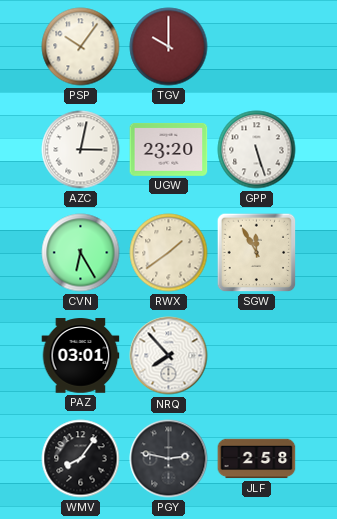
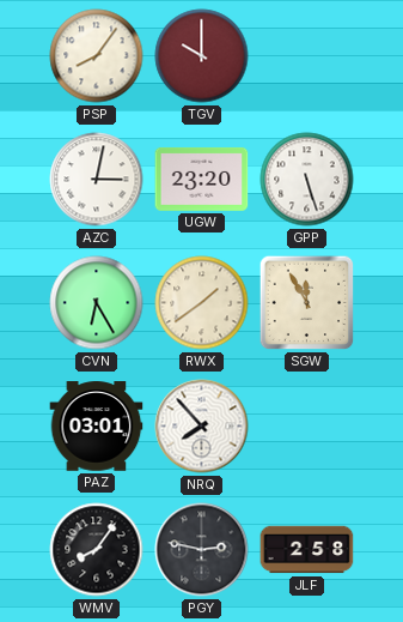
PSP: 10:06 -> 8:06
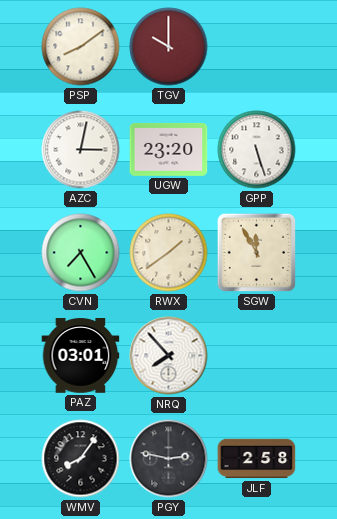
PSP: 8:06 -> 8:09
CVN: 6:25 -> 7:25
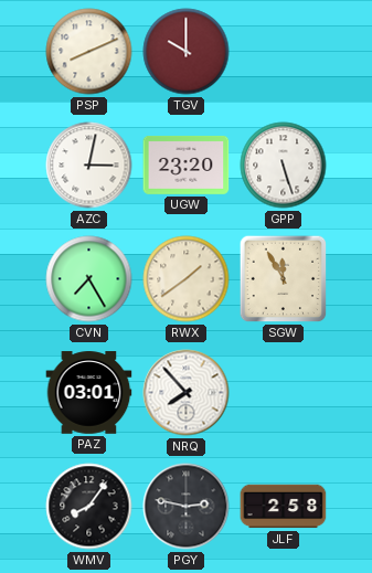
PSP: 8:09 -> 8:11
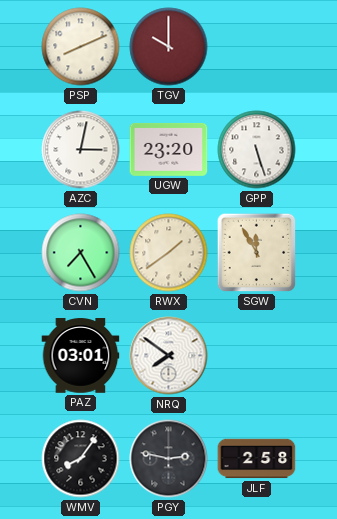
NRQ: 7:53 -> 7:51
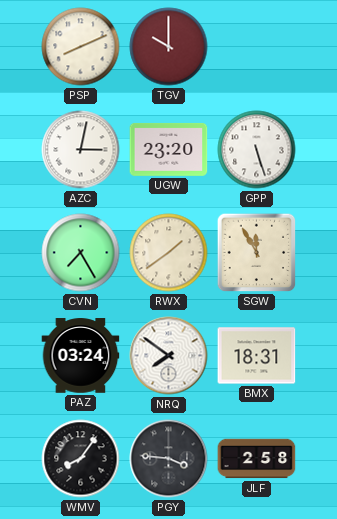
PAZ: 03:01 -> 03:24
BMX: none -> 18:31
PGY: 2:47 -> 3:46
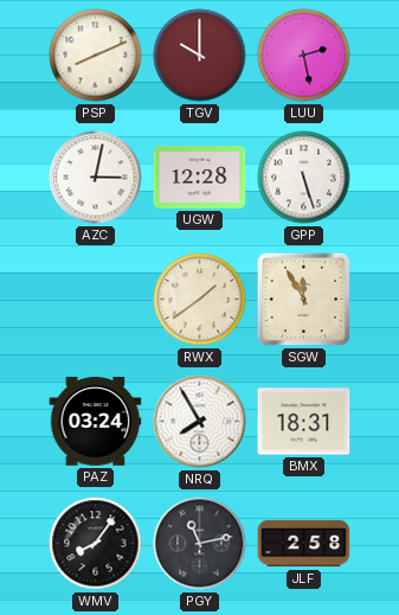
LUU: none -> 2:28
UGW: 23:20 -> 12:28
CVN: 7:25 -> none
NRQ: 7:51 -> 7:55
PGY: 3:46 -> 11:13
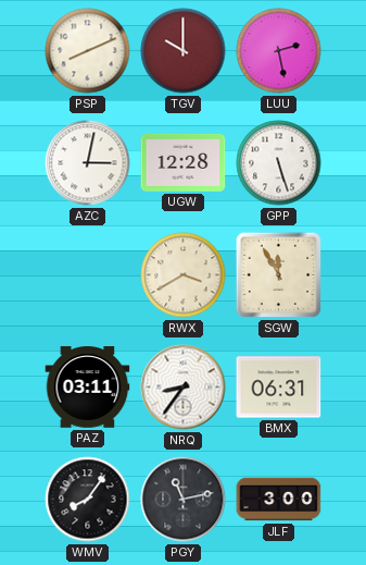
RWX: 1:39 -> 3:40
PAZ: 03:24 -> 03:11
NRQ: 7:55 -> 8:36
BMX: 18:31 -> 06:31
JLF: 2:58 -> 3:00
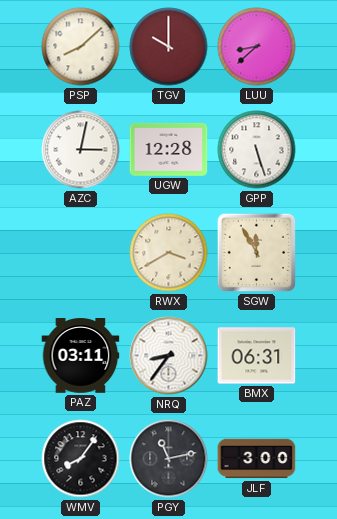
PSP: 8:11 -> 8:08
LUU: 2:28 -> 8:38
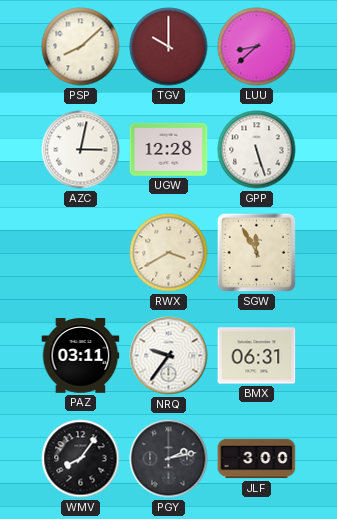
NRQ: 8:36 -> 9:36
PGY: 11:13 -> 2:13
